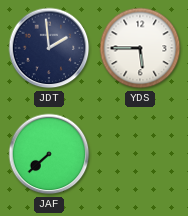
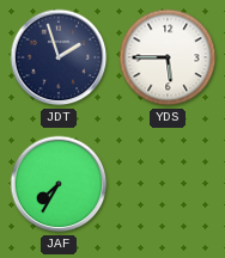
JDT: 1:59 -> 1:57
JAF: 7:38 -> 7:35
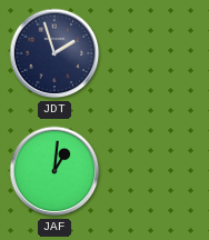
YDS: 5:45 -> none
JAF: 7:35 -> 1:01
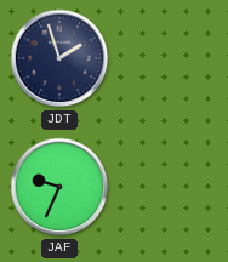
JAF: 1:01 -> 9:34
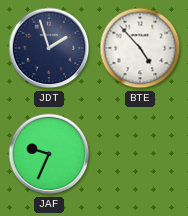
BTE: none -> 4:53
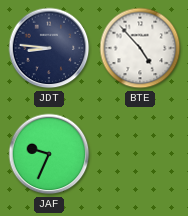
JDT: 1:57 -> 8:46
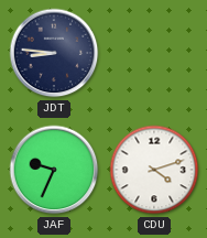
BTE: 4:53 -> none
CDU: none -> 4:12
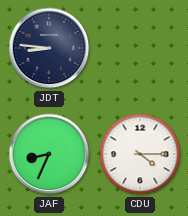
JAF: 9:34 -> 8:34
CDU: 4:12 -> 4:15
